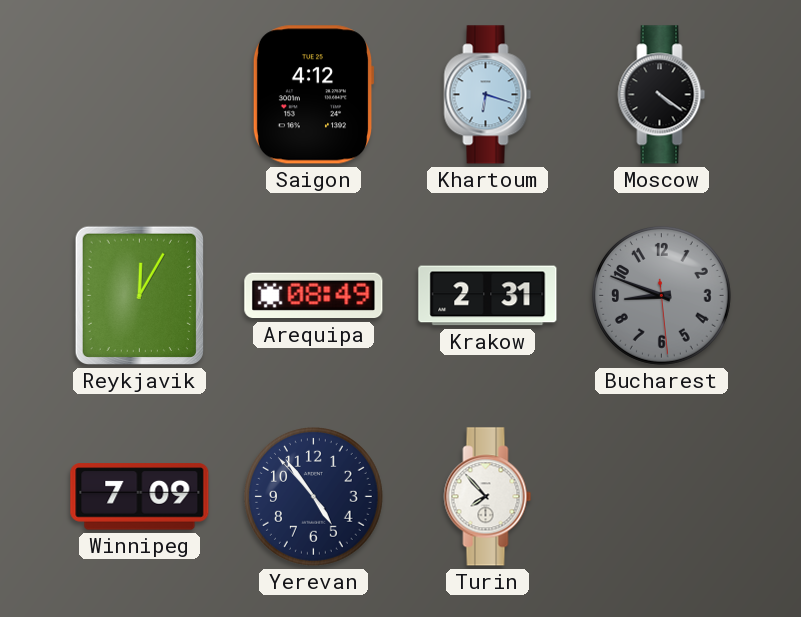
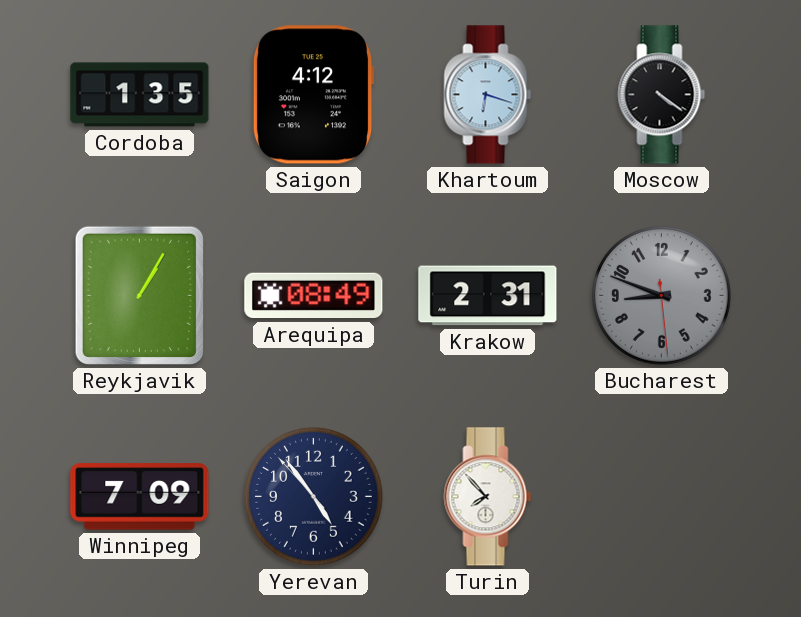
Cordoba: none -> 1:35
Reykjavik: 12:05 -> 1:05
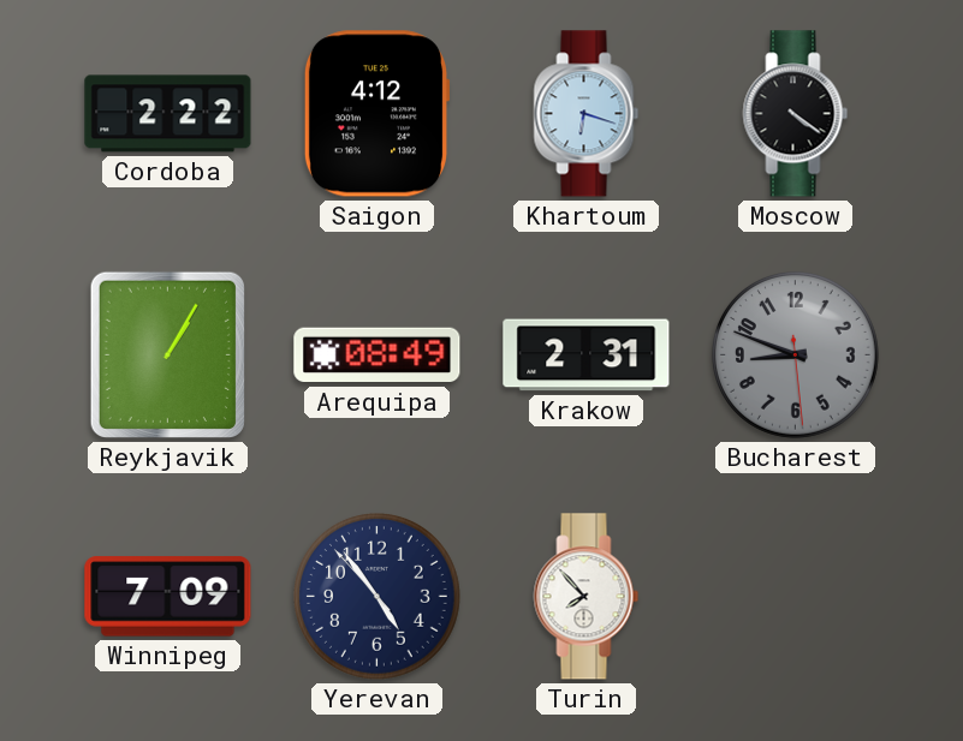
Cordoba: 1:35 -> 2:22
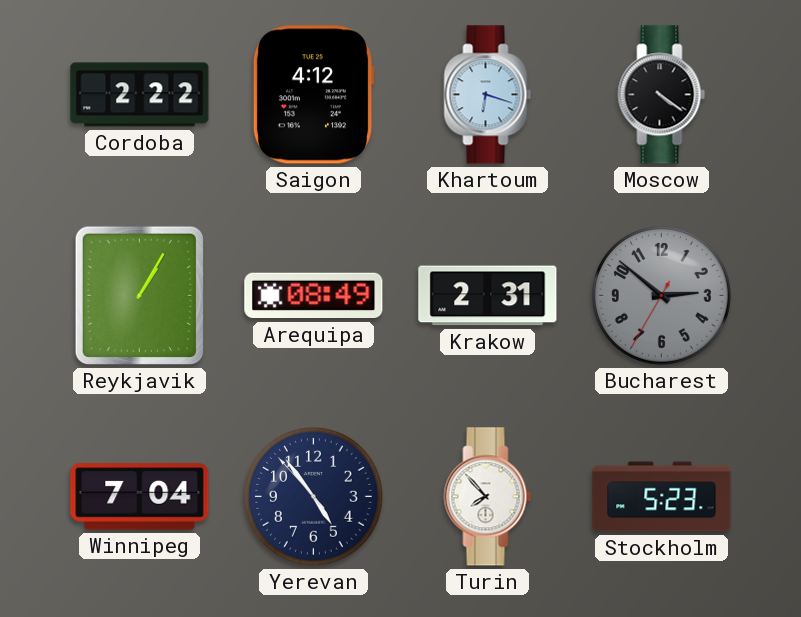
Bucharest: 8:48 -> 2:51
Winnipeg: 7:09 -> 7:04
Stockholm: none -> 5:23
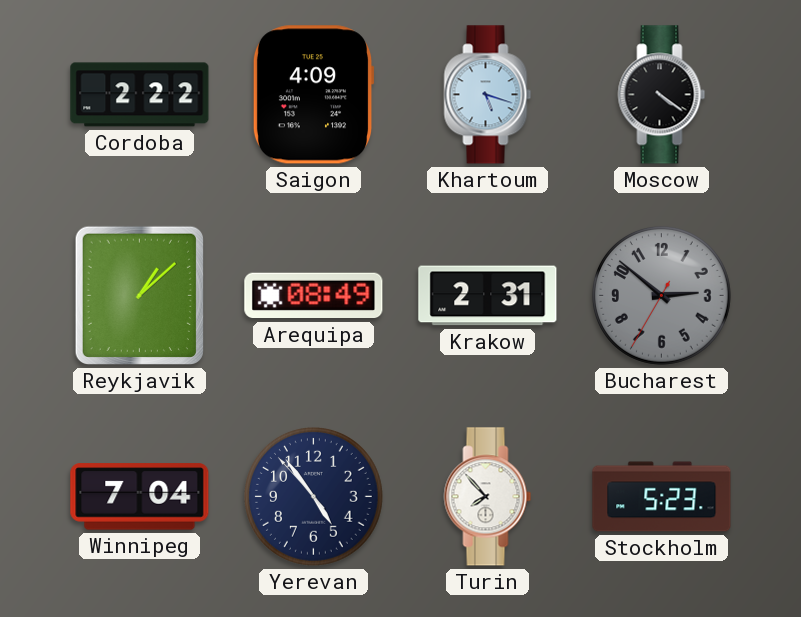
Saigon: 4:12 -> 4:09
Khartoum: 6:18 -> 5:18
Reykjavik: 1:05 -> 1:08
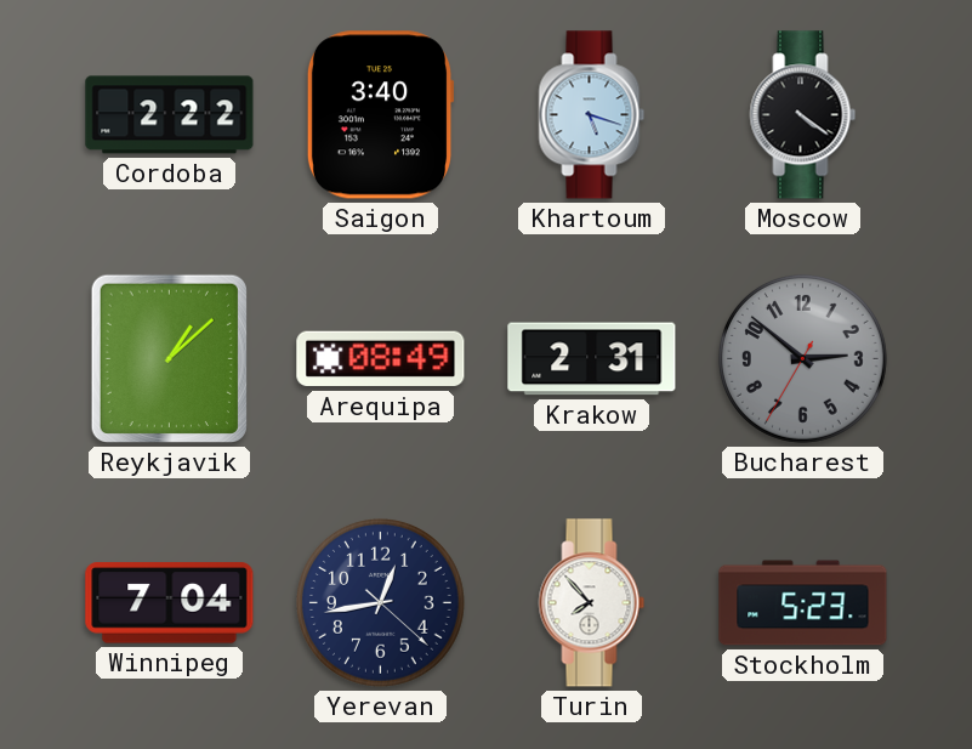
Saigon: 4:09 -> 3:40
Yerevan: 4:53 -> 12:43
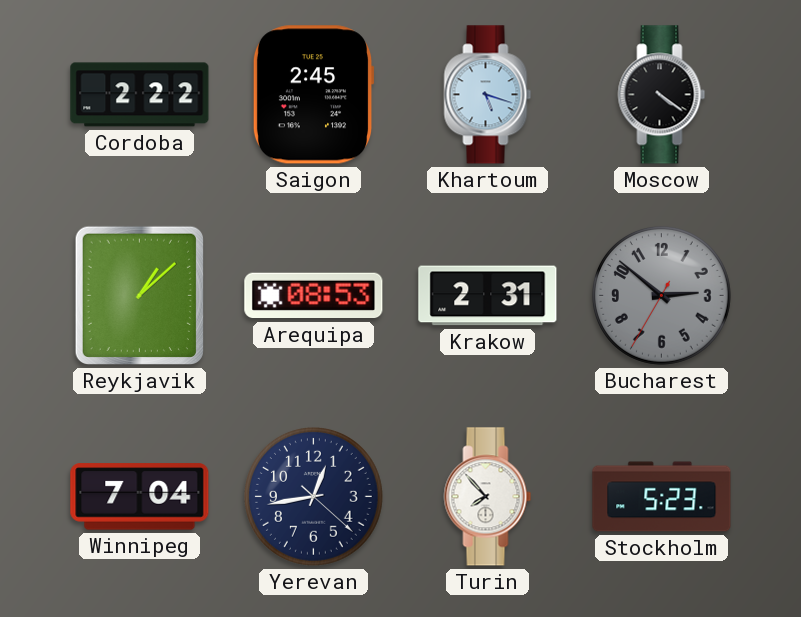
Saigon: 3:40 -> 2:45
Arequipa: 08:49 -> 08:53
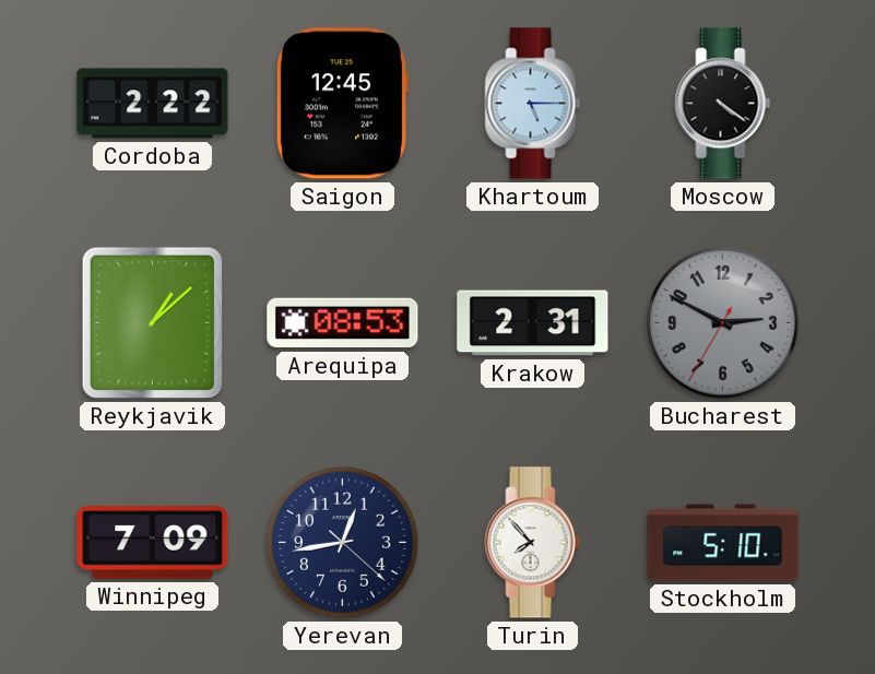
Saigon: 2:45 -> 12:45
Khartoum: 5:18 -> 5:15
Bucharest: 2:51 -> 2:49
Winnipeg: 7:04 -> 7:09
Stockholm: 5:23 -> 5:10
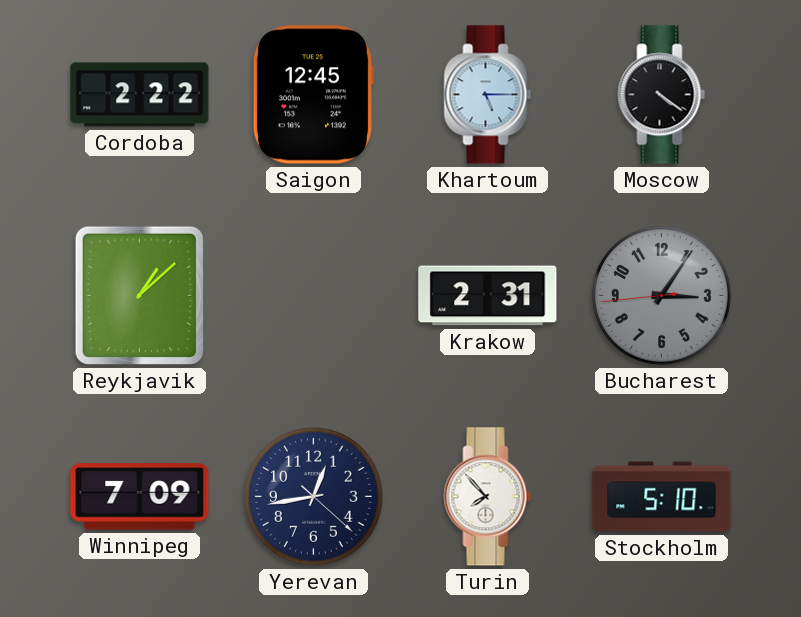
Arequipa: 08:53 -> none
Bucharest: 2:49 -> 3:05
